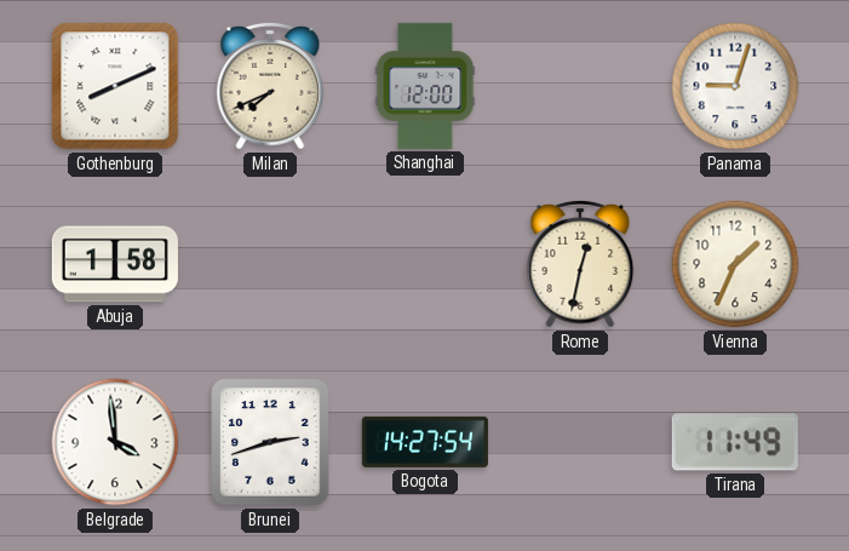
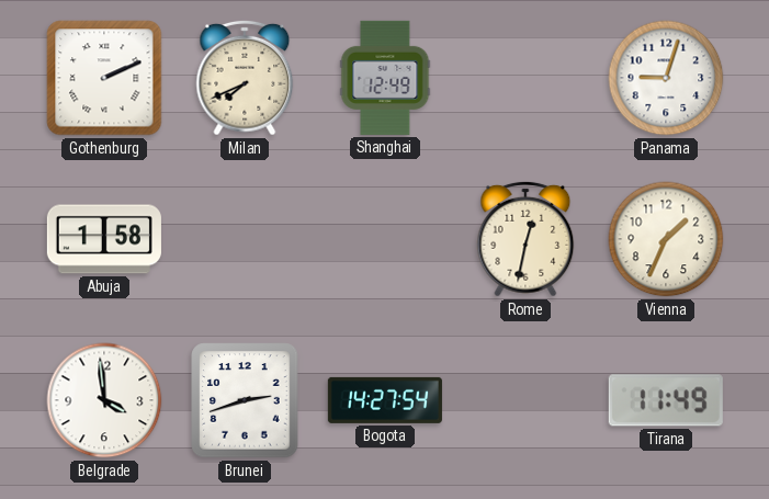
Gothenburg: 8:11 -> 2:11
Shanghai: 12:00 -> 12:49
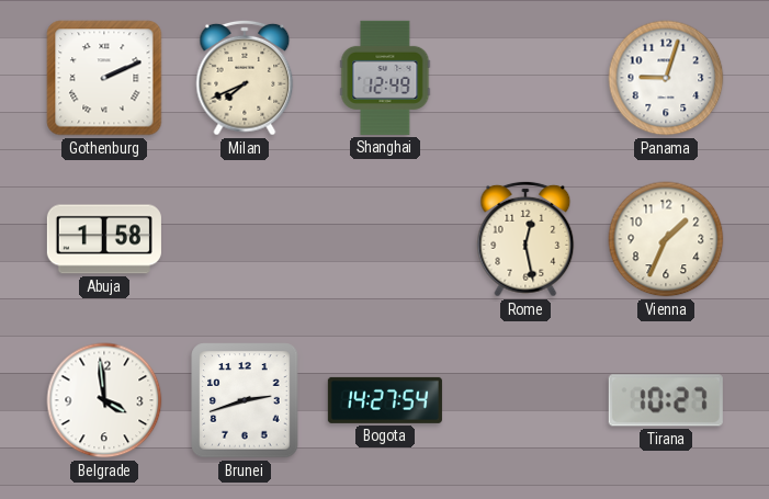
Rome: 12:32 -> 12:28
Tirana: 11:49 -> 10:27
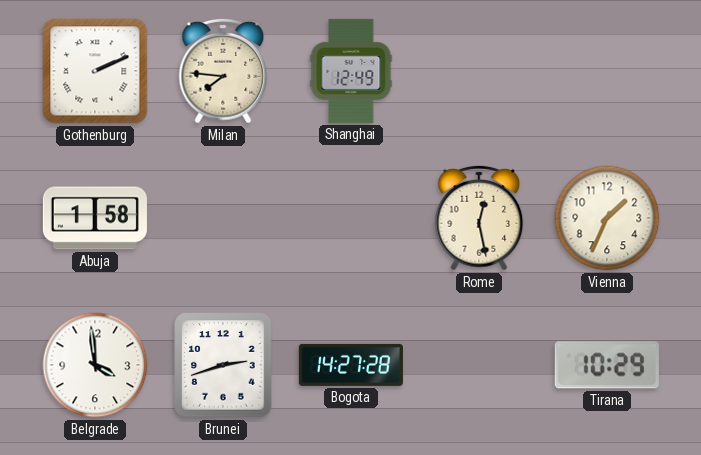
Milan: 7:41 -> 7:46
Panama: 9:03 -> none
Bogota: 14:27:54 -> 14:27:28
Tirana: 10:27 -> 10:29
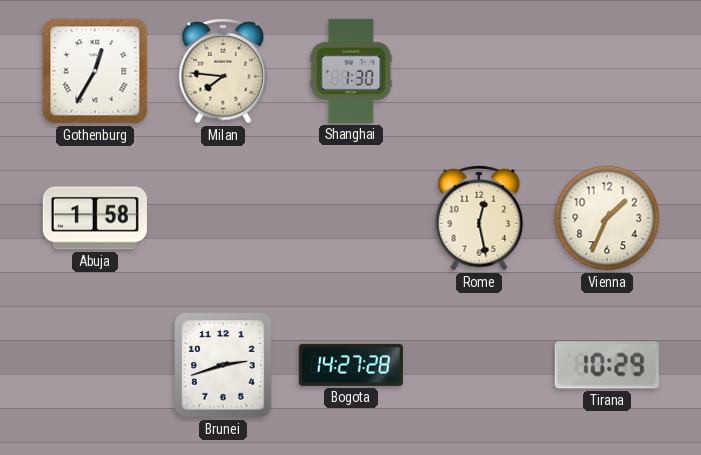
Gothenburg: 2:11 -> 12:35
Shanghai: 12:49 -> 1:30
Belgrade: 3:59 -> none
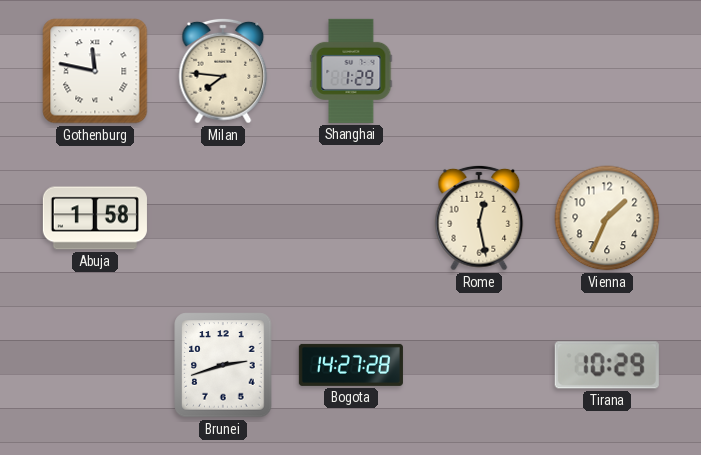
Gothenburg: 12:35 -> 11:47
Shanghai: 1:30 -> 1:29
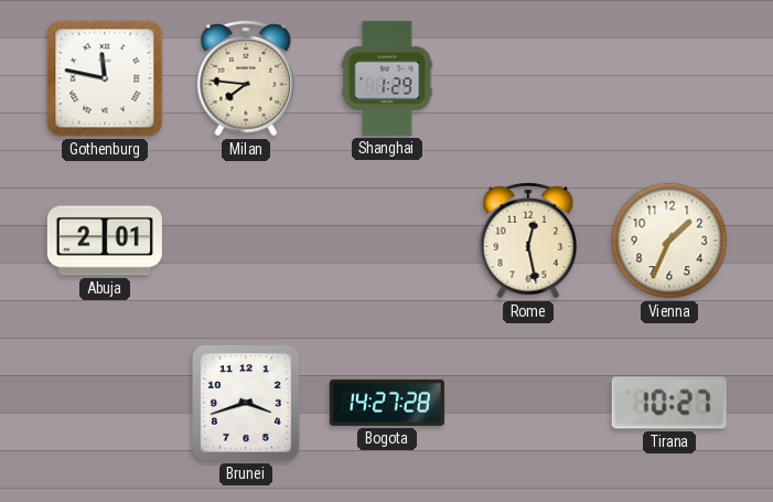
Abuja: 1:58 -> 2:01
Brunei: 2:42 -> 3:42
Tirana: 10:29 -> 10:27
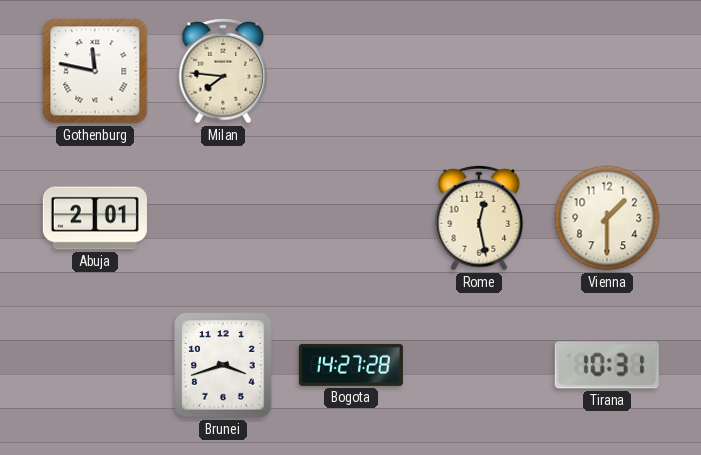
Shanghai: 1:29 -> none
Vienna: 1:34 -> 1:30
Tirana: 10:27 -> 10:31
